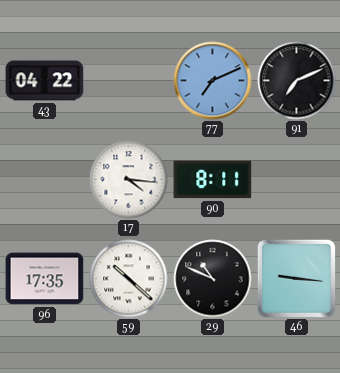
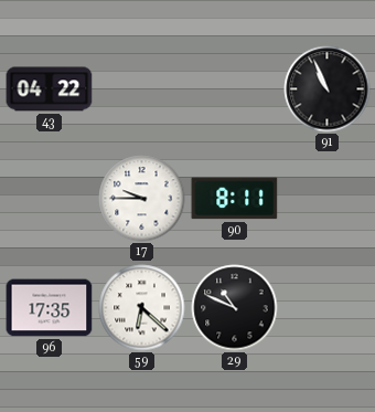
77: 7:11 -> none
91: 7:11 -> 10:56
17: 4:16 -> 9:45
59: 10:22 -> 6:22
46: 9:16 -> none
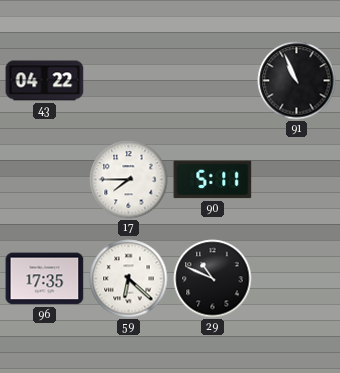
17: 9:45 -> 7:45
90: 8:11 -> 5:11
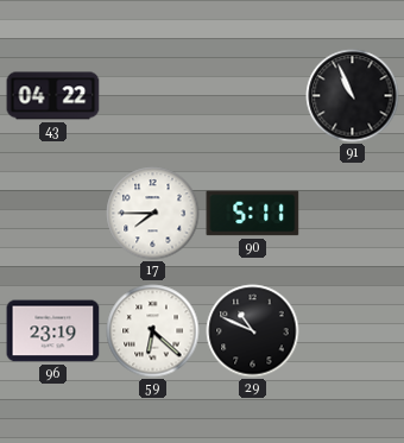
96: 17:35 -> 23:19
